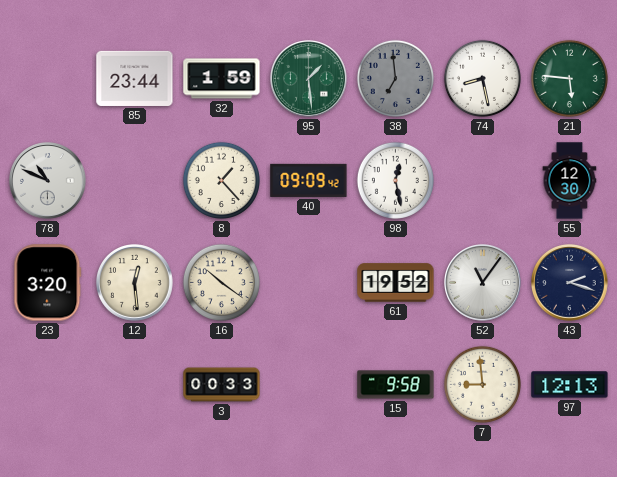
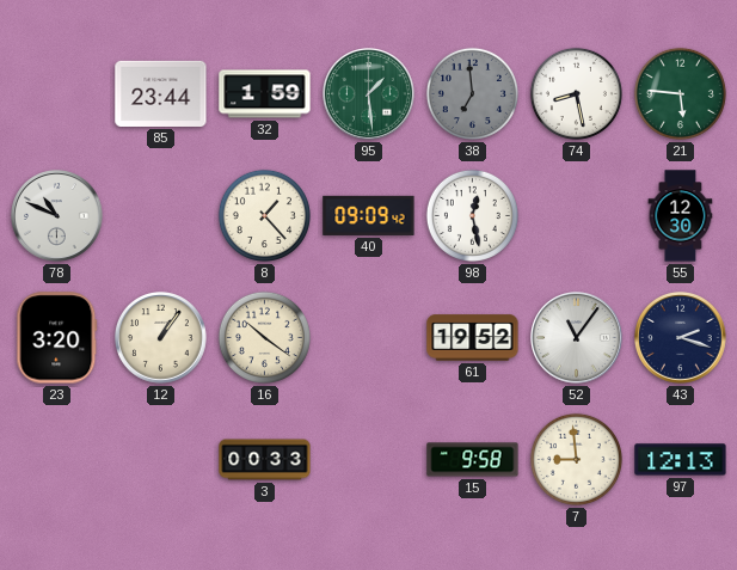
12: 12:29 -> 1:06
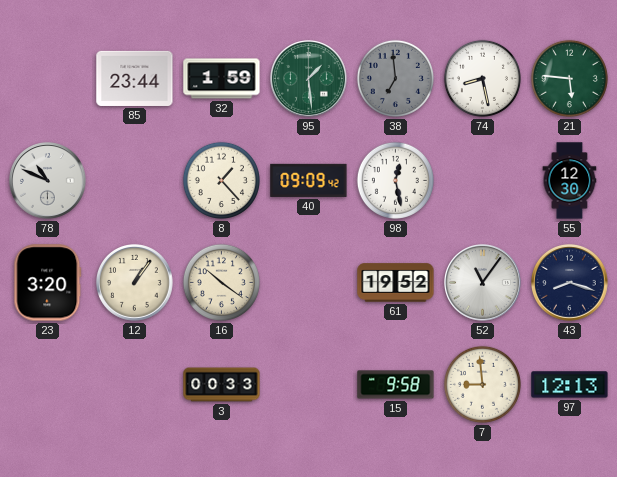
43: 2:18 -> 8:18
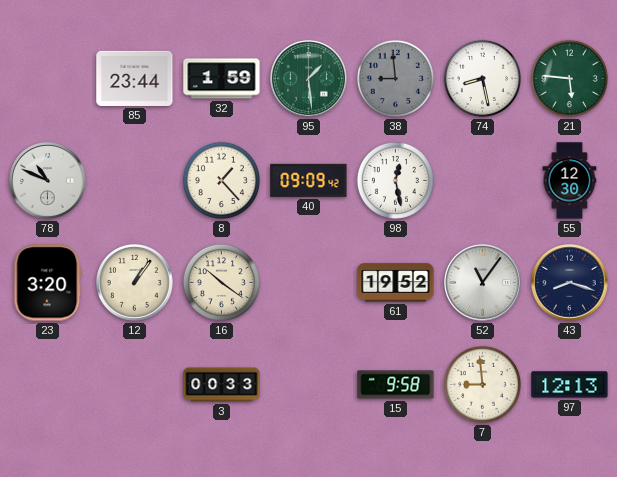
38: 6:59 -> 8:59
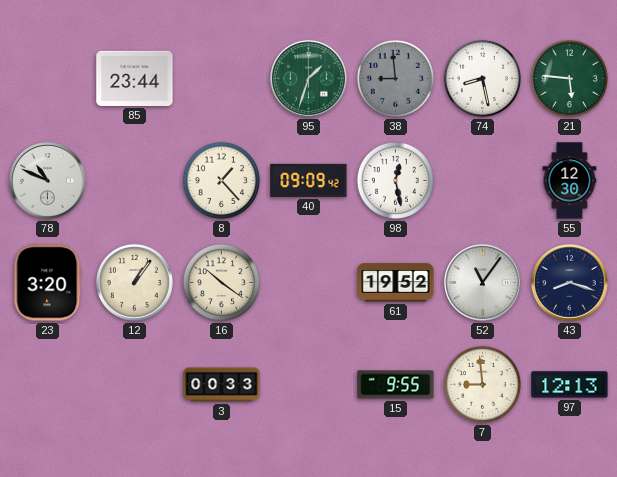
32: 1:59 -> none
95: 1:29 -> 1:33
15: 9:58 -> 9:55
